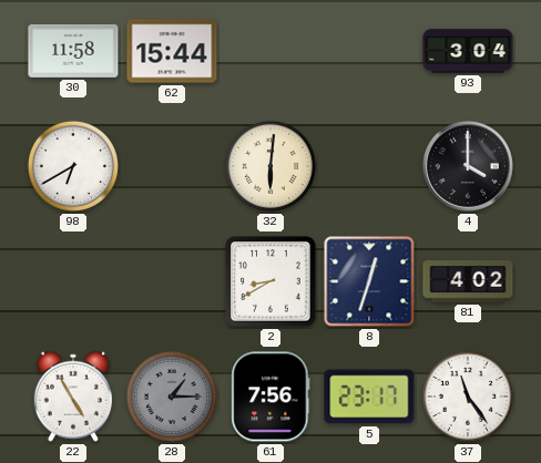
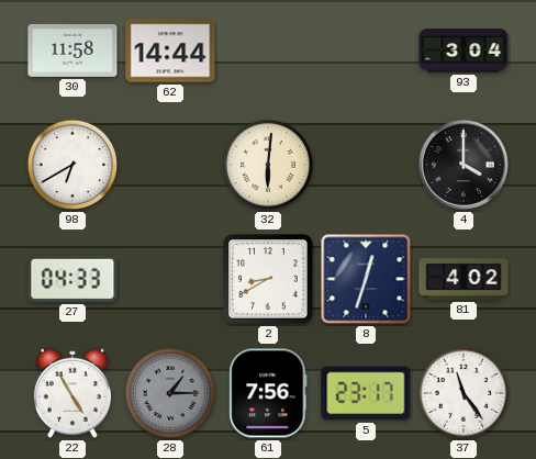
62: 15:44 -> 14:44
27: none -> 04:33
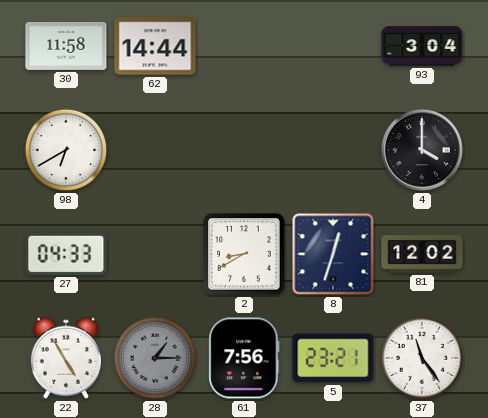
32: 6:01 -> none
81: 4:02 -> 12:02
5: 23:17 -> 23:21
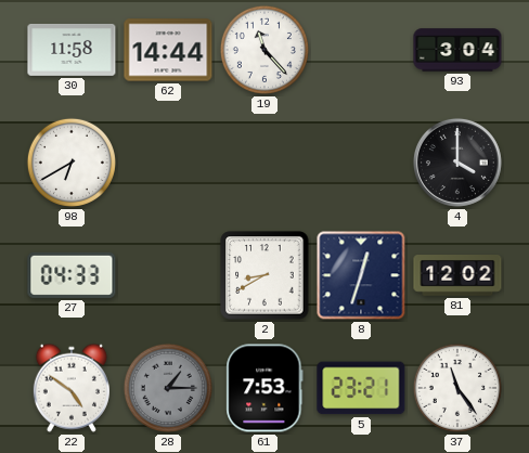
19: none -> 11:23
22: 4:55 -> 4:51
61: 7:56 -> 7:53
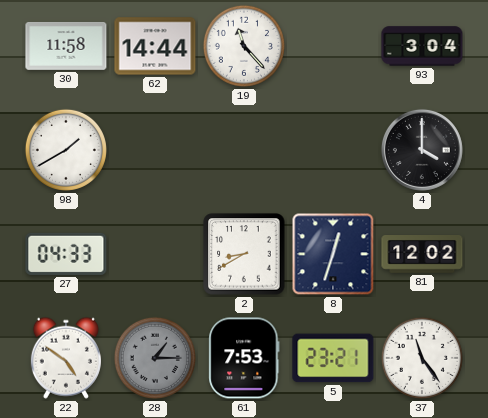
98: 6:40 -> 1:40
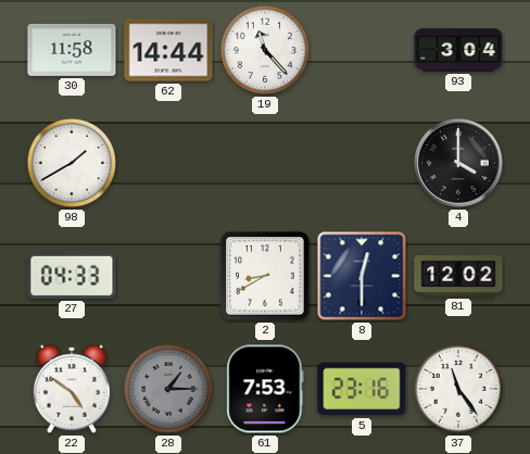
8: 12:33 -> 12:30
5: 23:21 -> 23:16
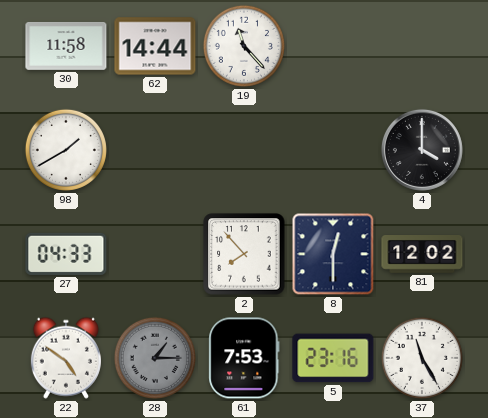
93: 3:04 -> none
2: 8:40 -> 7:53
37: 11:24 -> 11:25
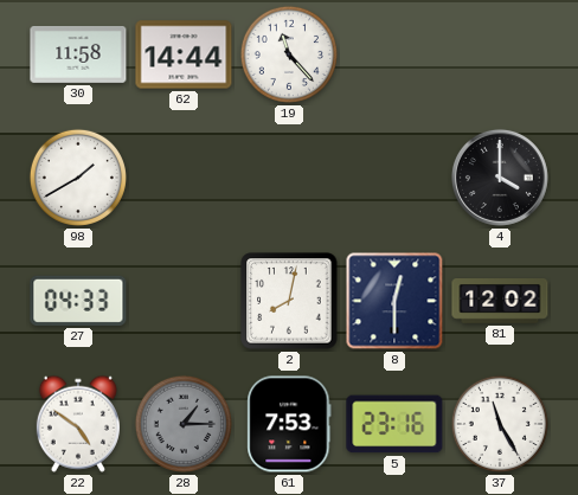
2: 7:53 -> 8:02
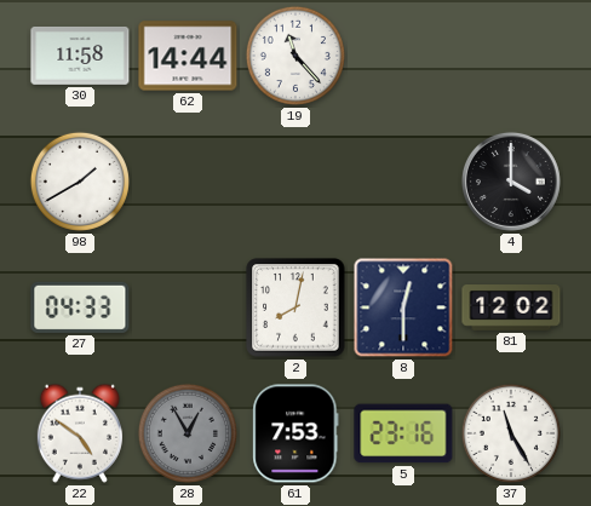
28: 1:15 -> 12:55
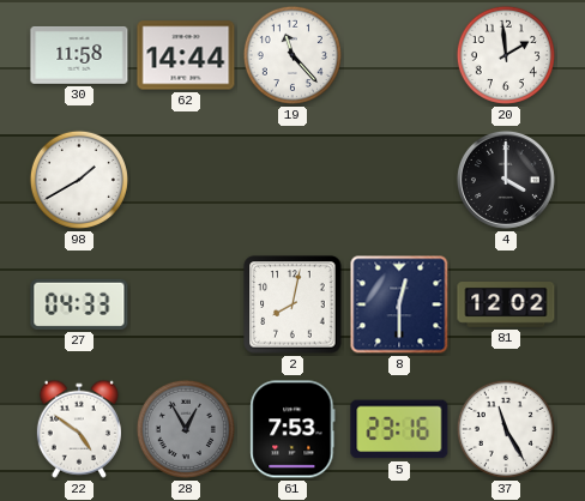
20: none -> 1:59
